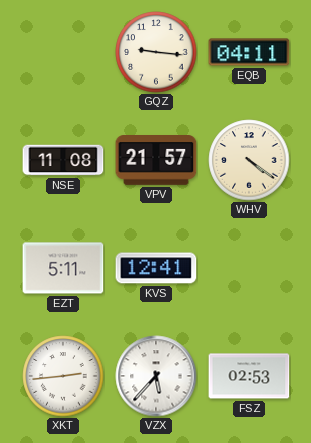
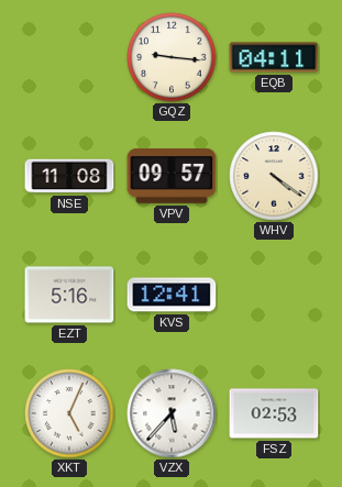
VPV: 21:57 -> 09:57
EZT: 5:11 -> 5:16
XKT: 2:44 -> 5:04
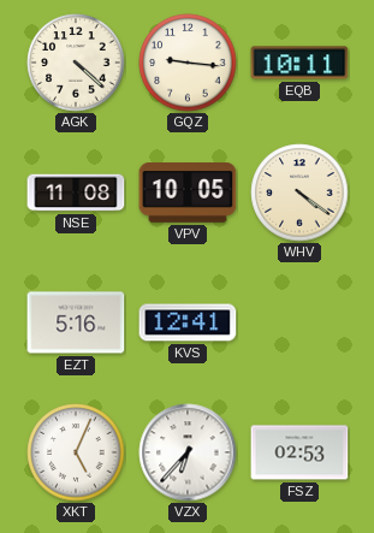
AGK: none -> 4:22
EQB: 04:11 -> 10:11
VPV: 09:57 -> 10:05
VZX: 5:37 -> 6:37
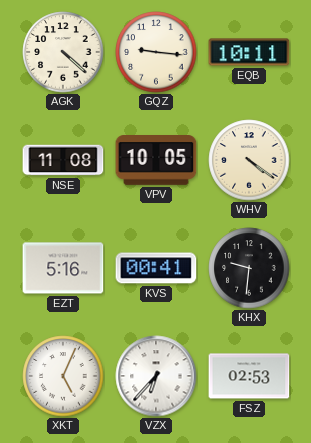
KVS: 12:41 -> 00:41
KHX: none -> 9:31
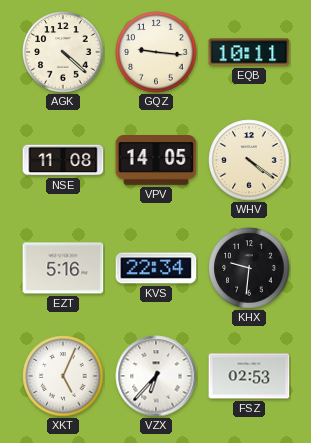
VPV: 10:05 -> 14:05
KVS: 00:41 -> 22:34
